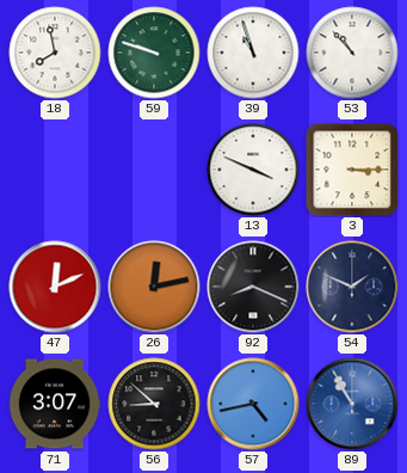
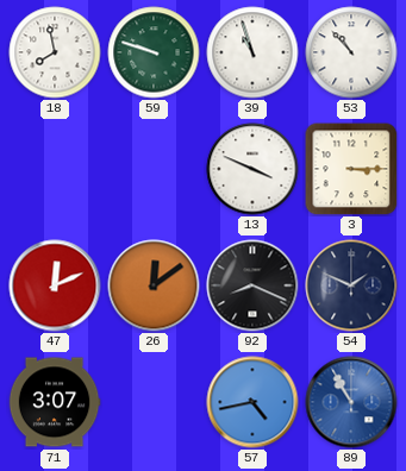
26: 12:13 -> 12:09
56: 8:52 -> none
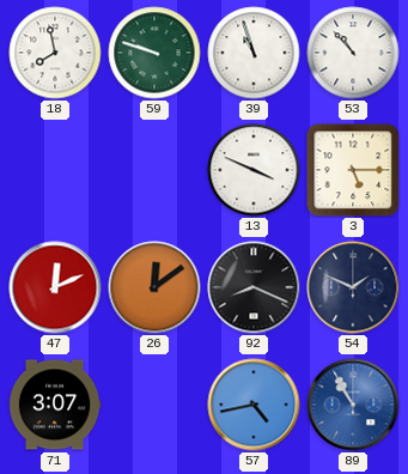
3: 3:15 -> 5:15
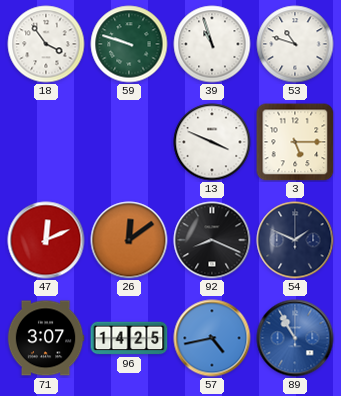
18: 7:58 -> 3:54
53: 10:53 -> 10:48
96: none -> 14:25
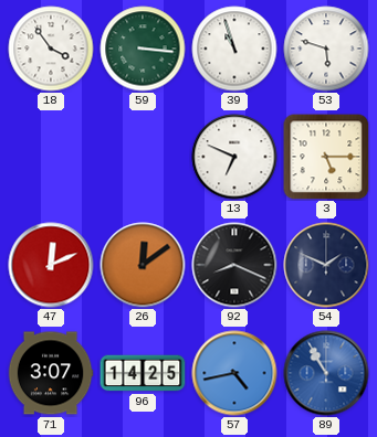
59: 9:48 -> 3:16
53: 10:48 -> 5:48
13: 3:49 -> 6:49
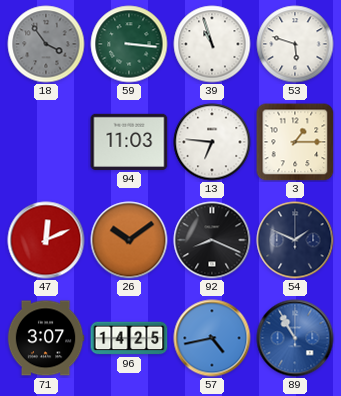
18 dial: white -> grey
94: none -> 11:03
13: 6:49 -> 6:46
3: 5:15 -> 1:15
26: 12:09 -> 10:09
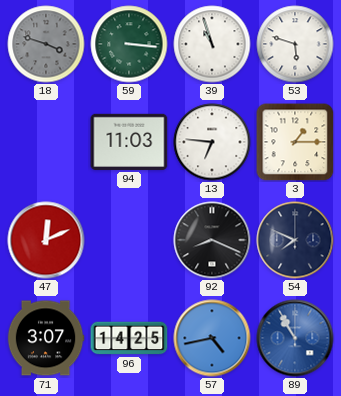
18: 3:54 -> 3:48
26: 10:09 -> none
54: 1:49 -> 7:49
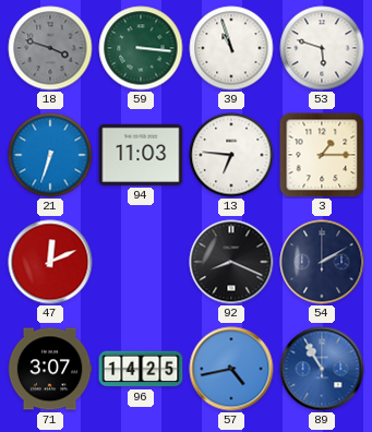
21: none -> 6:33
54: 7:49 -> 2:10
